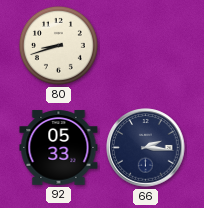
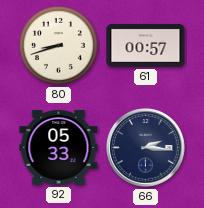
61: none -> 00:57
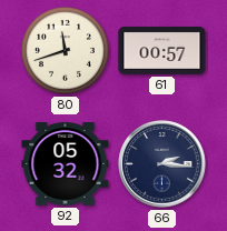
80: 8:42 -> 11:42
92: 05:33 -> 05:32
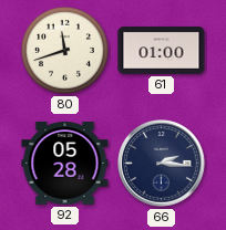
61: 00:57 -> 01:00
92: 05:32 -> 05:28
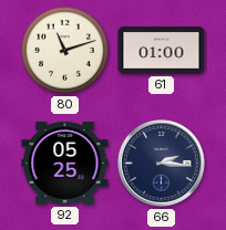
80: 11:42 -> 11:12
92: 05:28 -> 05:25
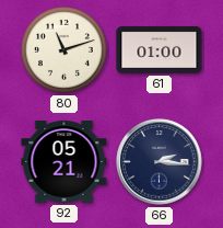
92: 05:25 -> 05:21
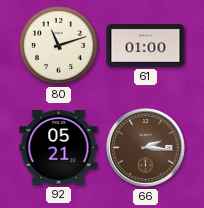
66 dial: navy -> brown
